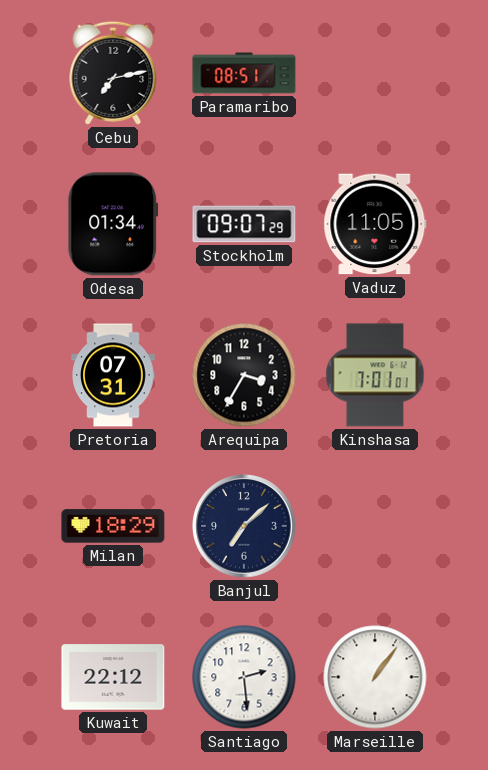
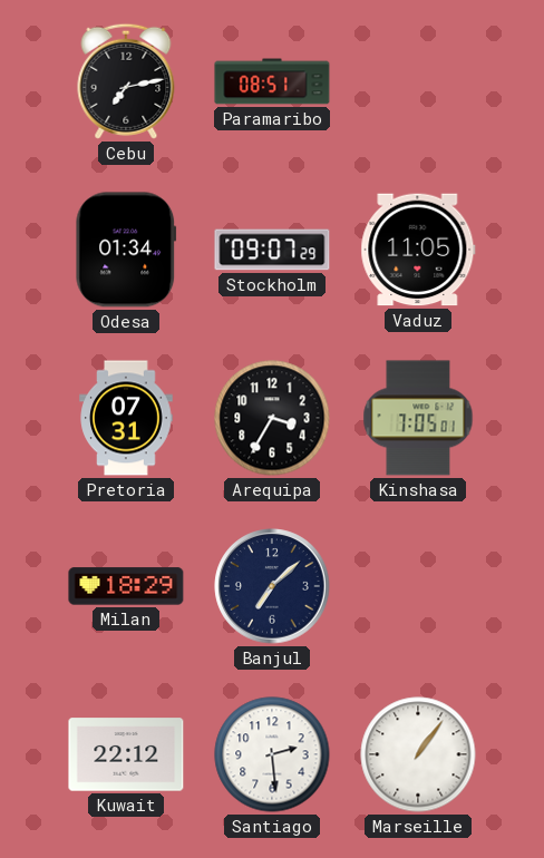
Kinshasa: 7:01 -> 7:05
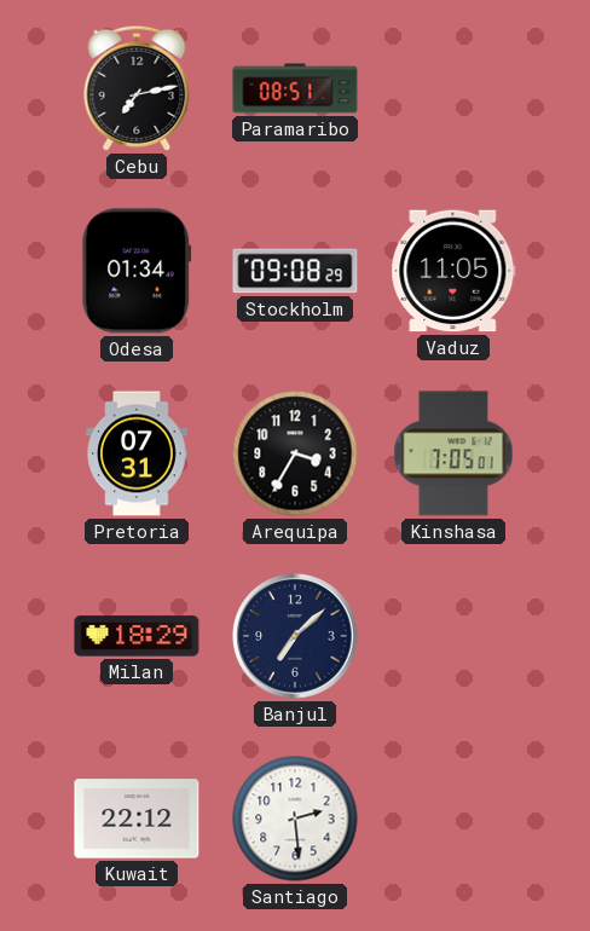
Stockholm: 09:07 -> 09:08
Marseille: 1:06 -> none
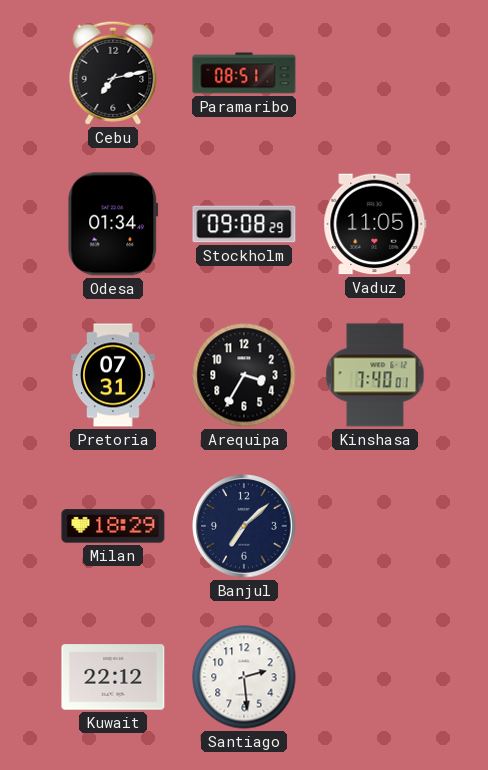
Kinshasa: 7:05 -> 7:40
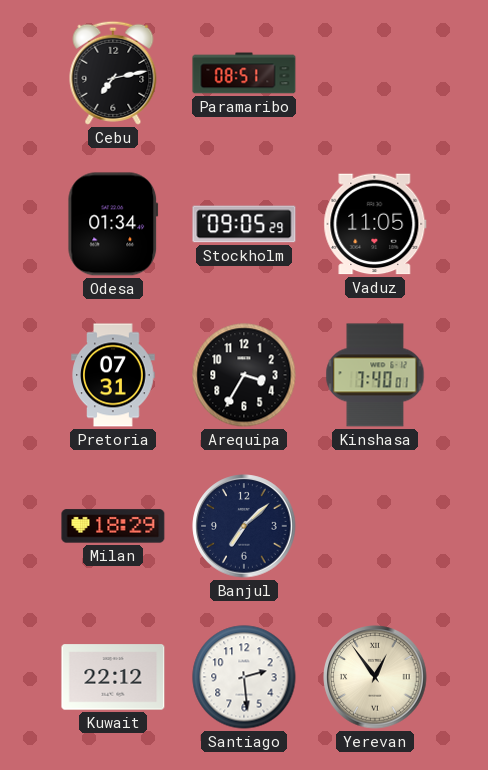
Stockholm: 09:08 -> 09:05
Yerevan: none -> 12:54
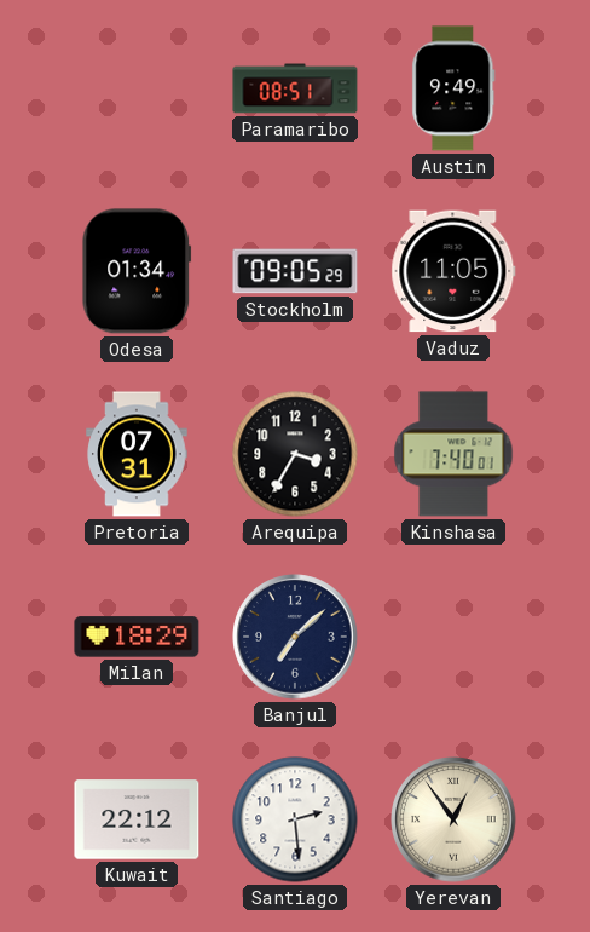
Cebu: 7:13 -> none
Austin: none -> 9:49
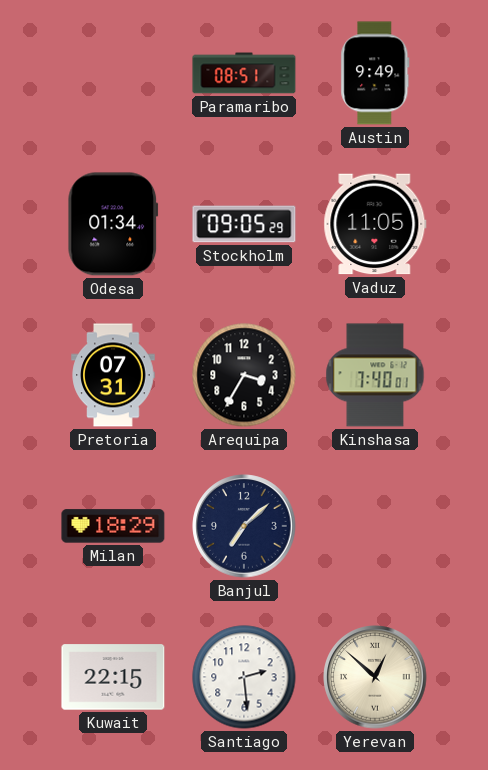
Kuwait: 22:12 -> 22:15
Yerevan: 12:54 -> 12:52
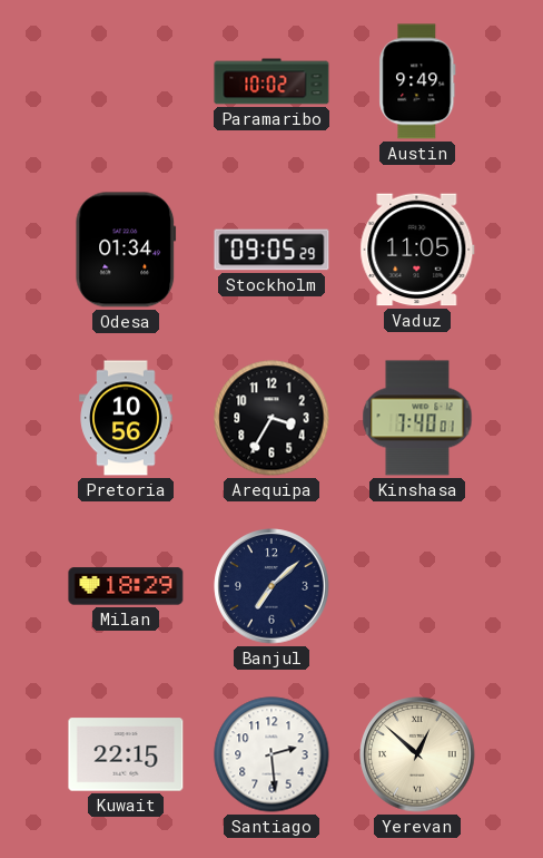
Paramaribo: 08:51 -> 10:02
Pretoria: 07:31 -> 10:56
